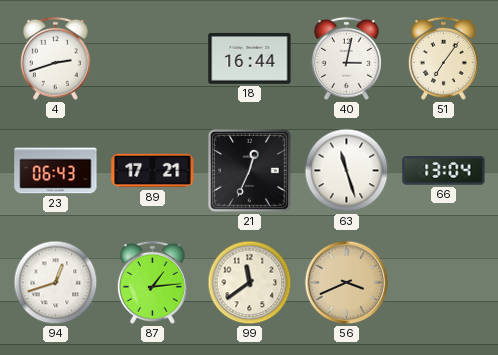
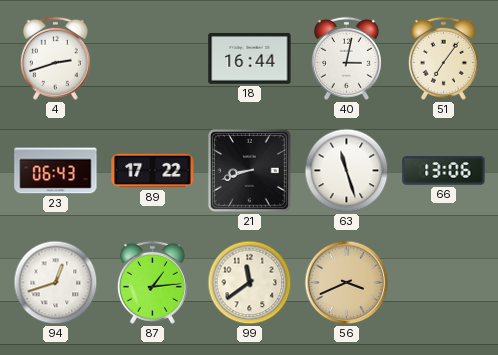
89: 17:21 -> 17:22
21: 12:34 -> 8:42
66: 13:04 -> 13:06
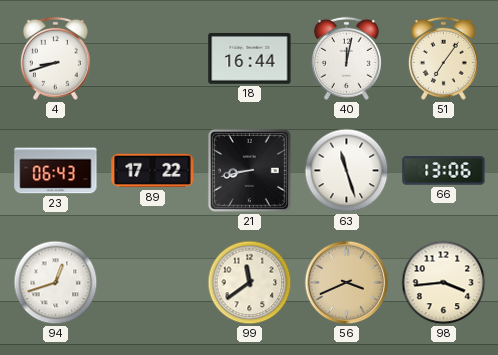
4: 2:42 -> 8:42
40: 3:02 -> 12:02
21: 8:42 -> 8:43
87: 1:14 -> none
98: none -> 3:44
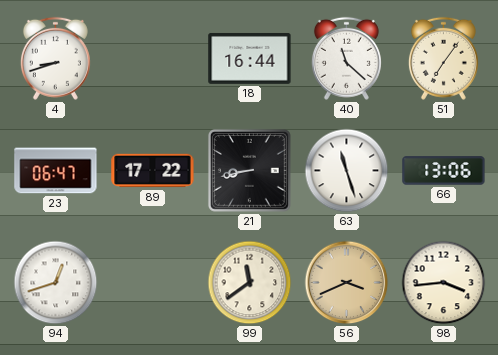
40: 12:02 -> 11:22
23: 06:43 -> 06:47
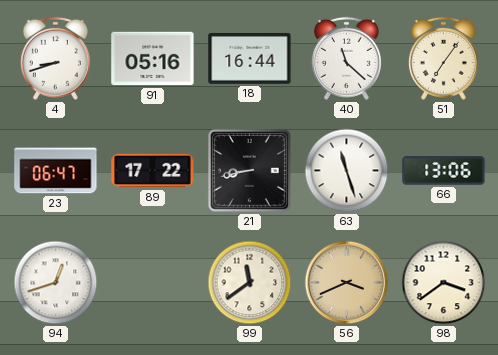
91: none -> 05:16
98: 3:44 -> 3:39
